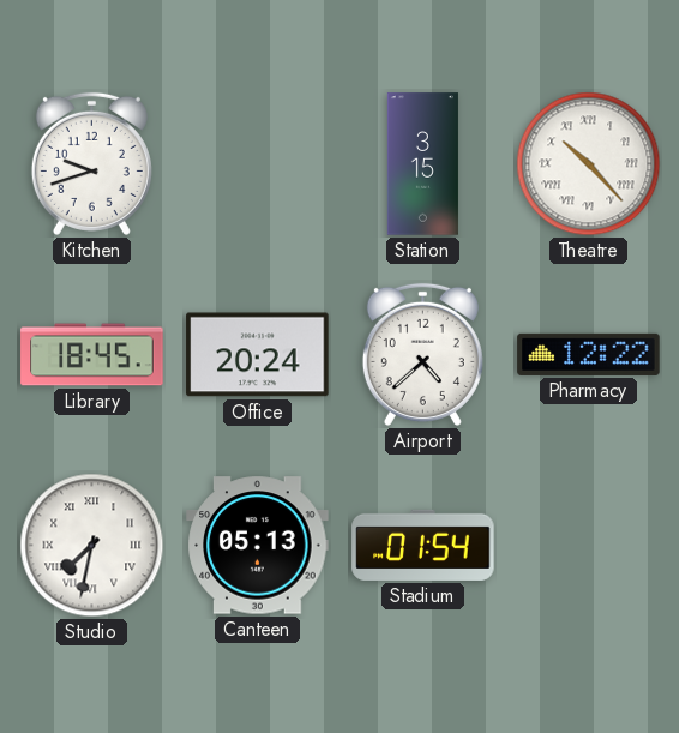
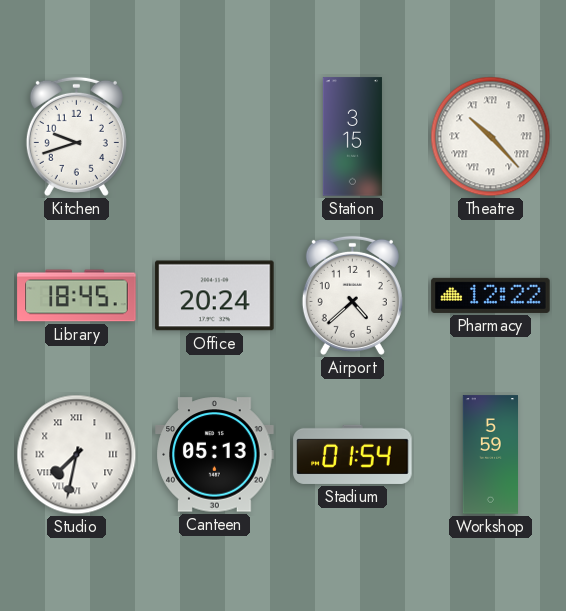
Workshop: none -> 5:59
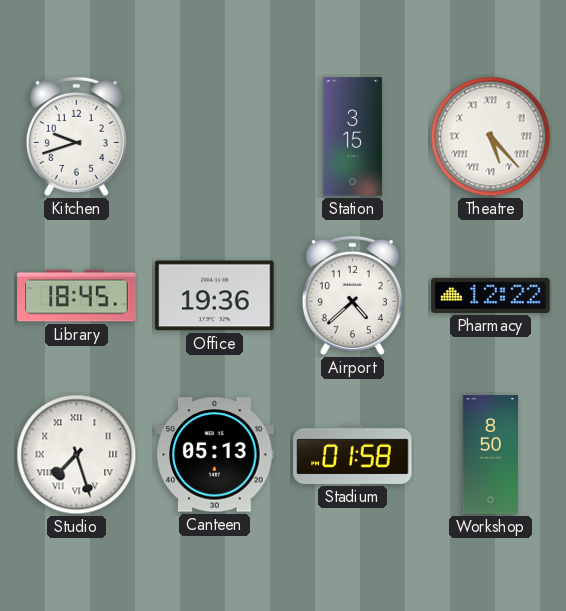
Theatre: 10:23 -> 5:23
Office: 20:24 -> 19:36
Studio: 7:32 -> 7:27
Stadium: 01:54 -> 01:58
Workshop: 5:59 -> 8:50
